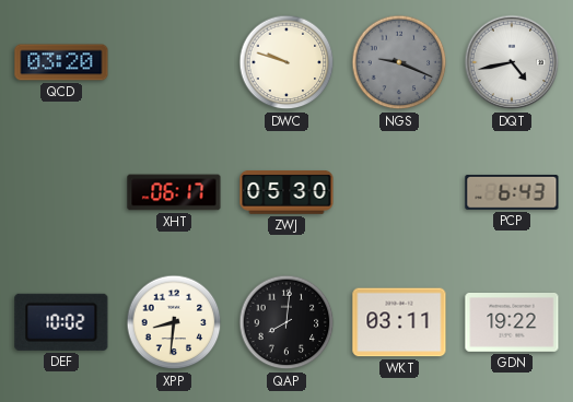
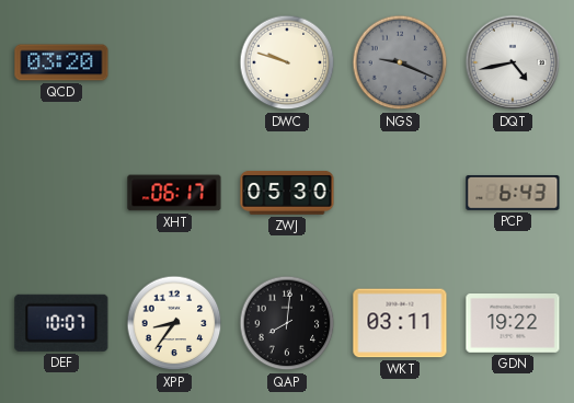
DEF: 10:02 -> 10:07
XPP: 8:31 -> 8:36
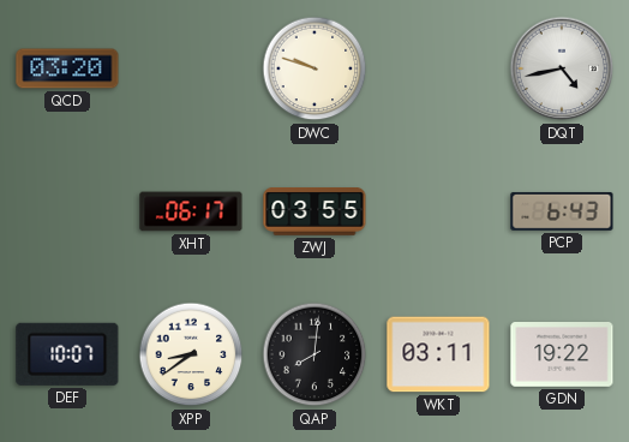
NGS: 9:19 -> none
ZWJ: 05:30 -> 03:55
XPP: 8:36 -> 8:39
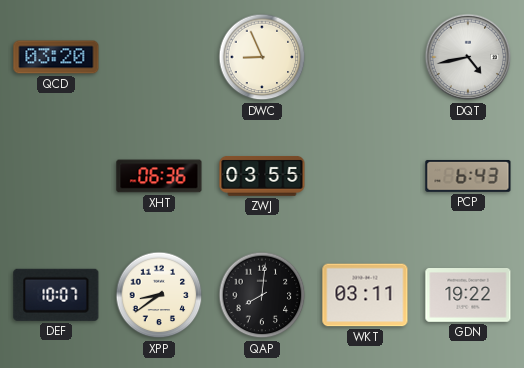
DWC: 9:48 -> 8:56
XHT: 06:17 -> 06:36
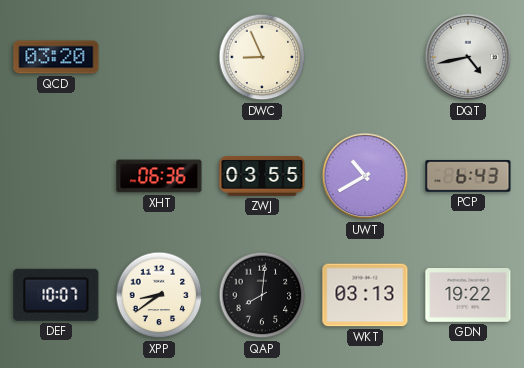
UWT: none -> 10:40
WKT: 03:11 -> 03:13
